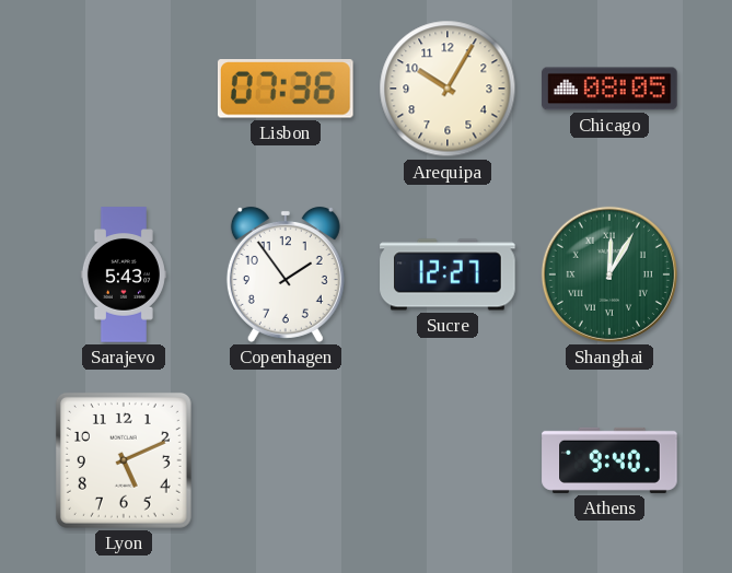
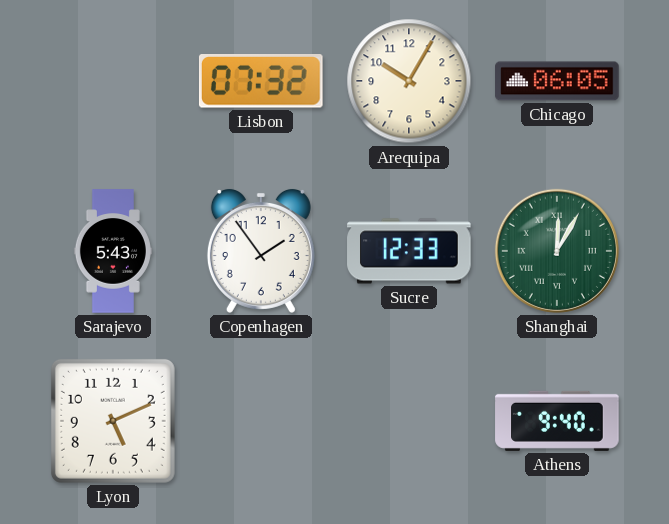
Lisbon: 07:36 -> 07:32
Chicago: 08:05 -> 06:05
Sucre: 12:27 -> 12:33
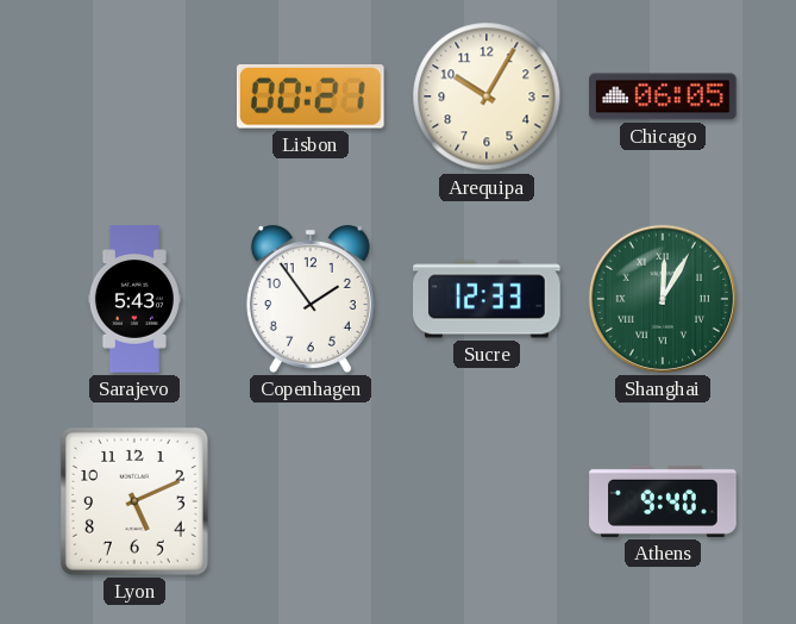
Lisbon: 07:32 -> 00:21
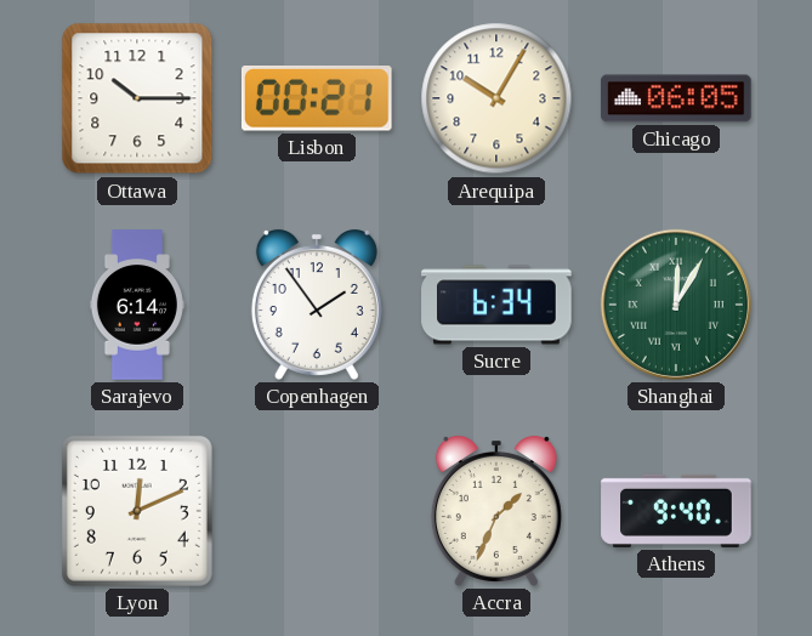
Ottawa: none -> 10:15
Sarajevo: 5:43 -> 6:14
Sucre: 12:33 -> 6:34
Lyon: 5:11 -> 12:11
Accra: none -> 1:34
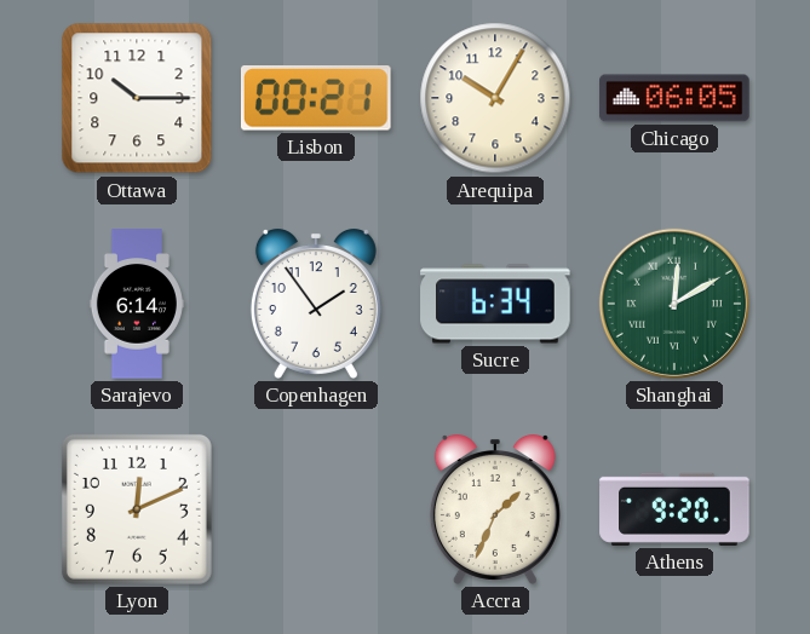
Shanghai: 12:05 -> 12:10
Athens: 9:40 -> 9:20
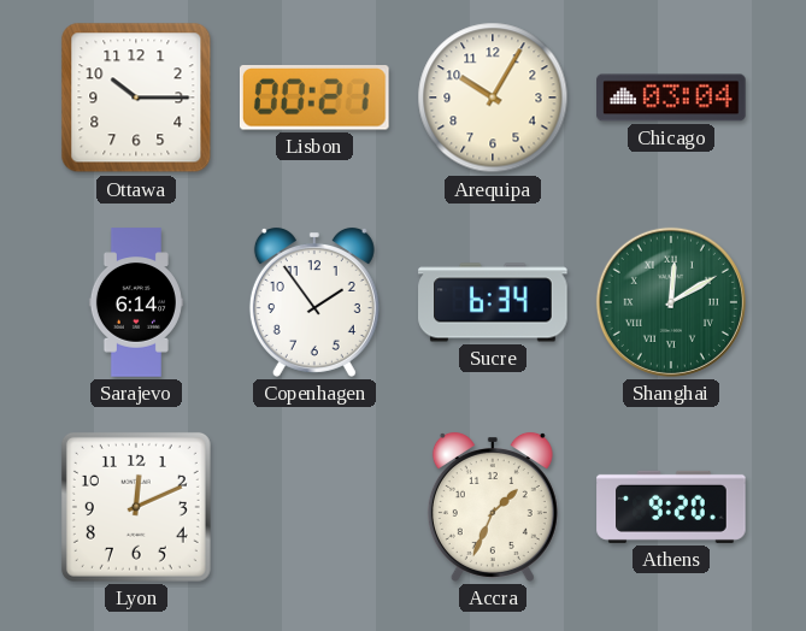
Chicago: 06:05 -> 03:04
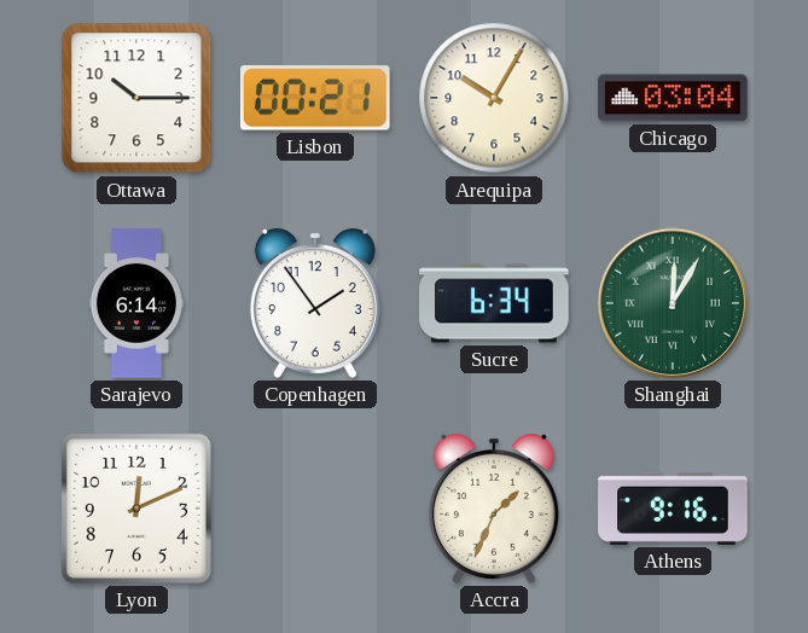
Shanghai: 12:10 -> 12:05
Athens: 9:20 -> 9:16
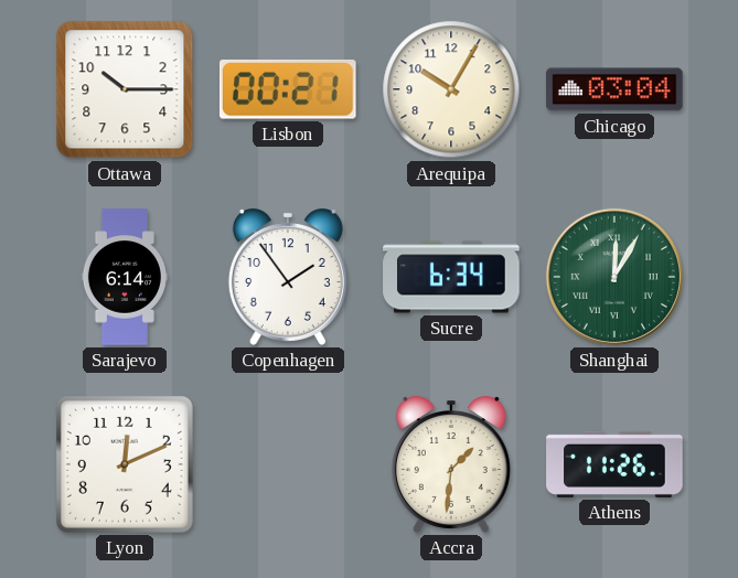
Accra: 1:34 -> 1:31
Athens: 9:16 -> 11:26
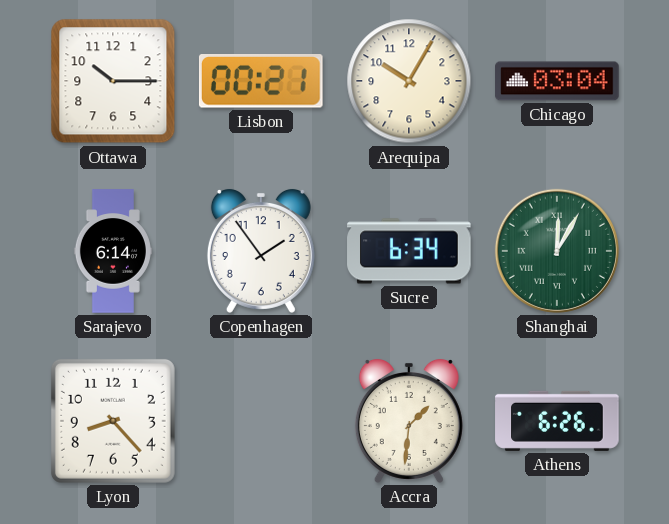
Lyon: 12:11 -> 8:23
Athens: 11:26 -> 6:26
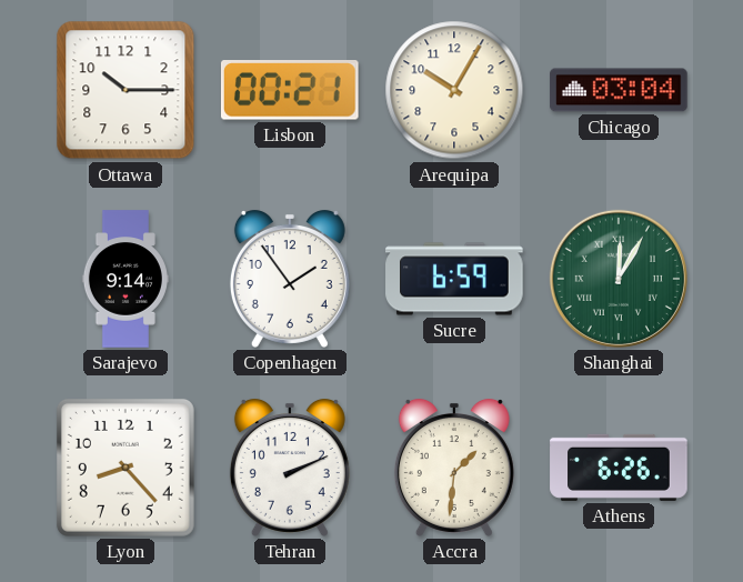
Sarajevo: 6:14 -> 9:14
Sucre: 6:34 -> 6:59
Tehran: none -> 2:11
